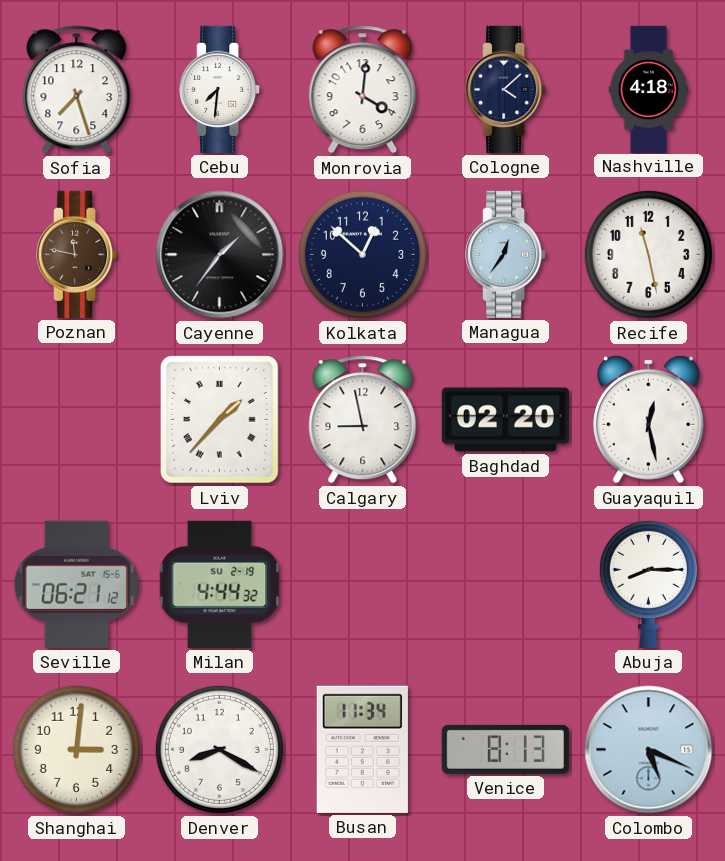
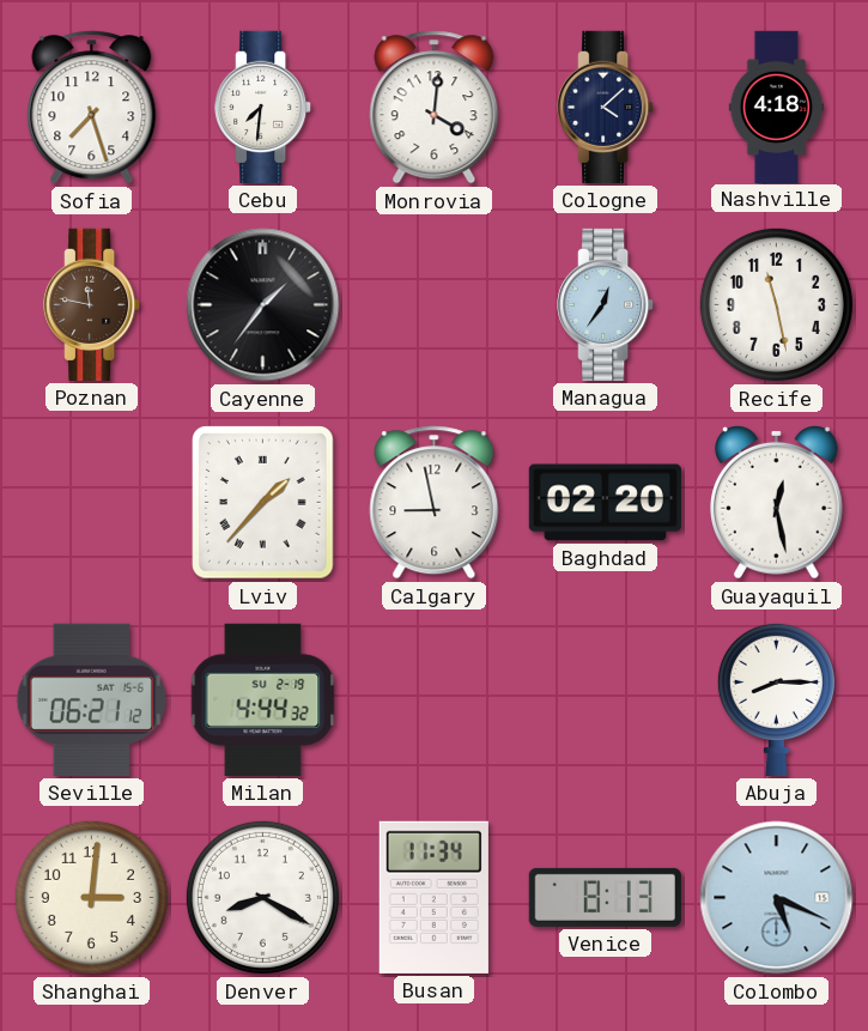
Kolkata: 12:52 -> none
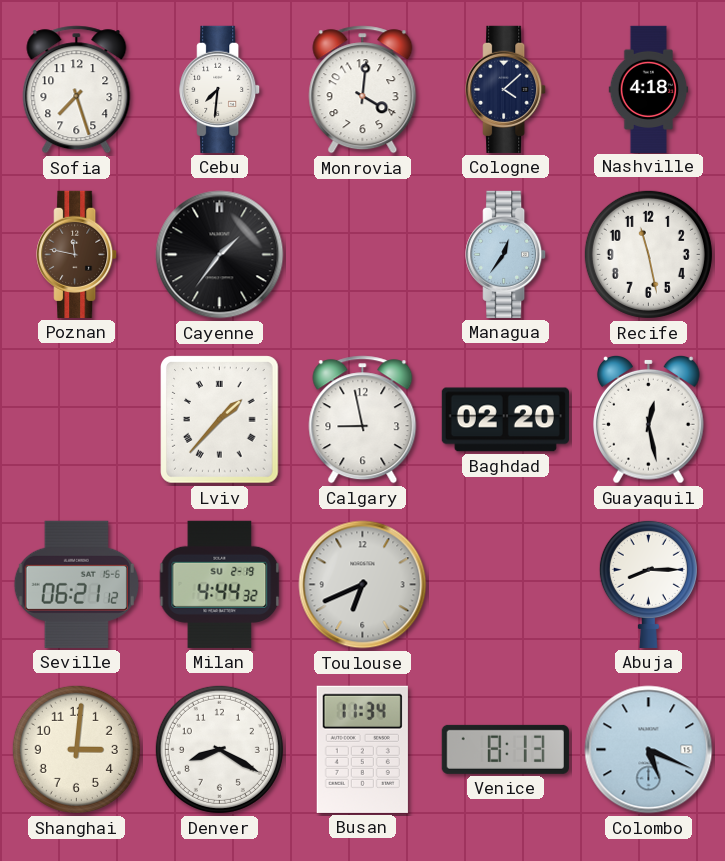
Toulouse: none -> 6:41
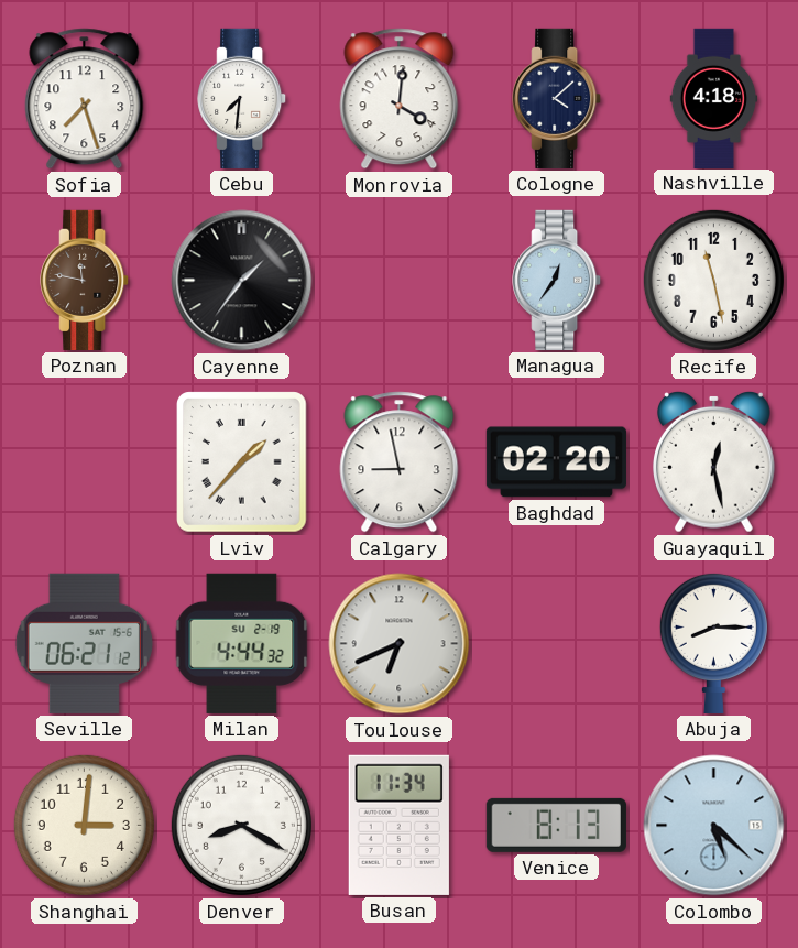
Colombo: 5:19 -> 5:22
